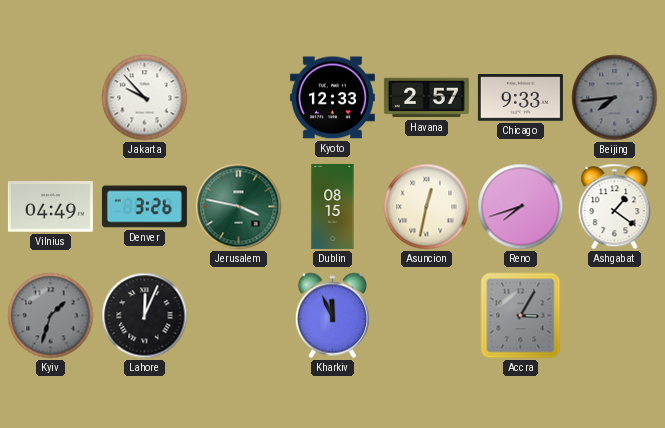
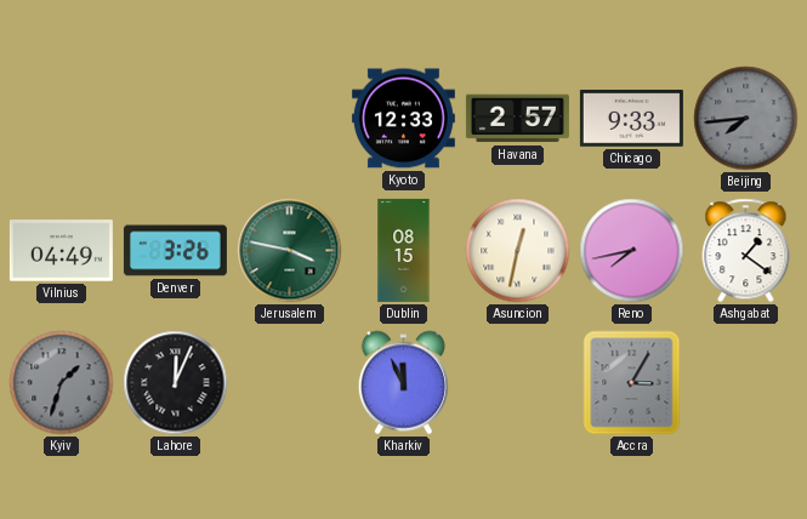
Jakarta: 9:53 -> none
Reno: 7:42 -> 7:43
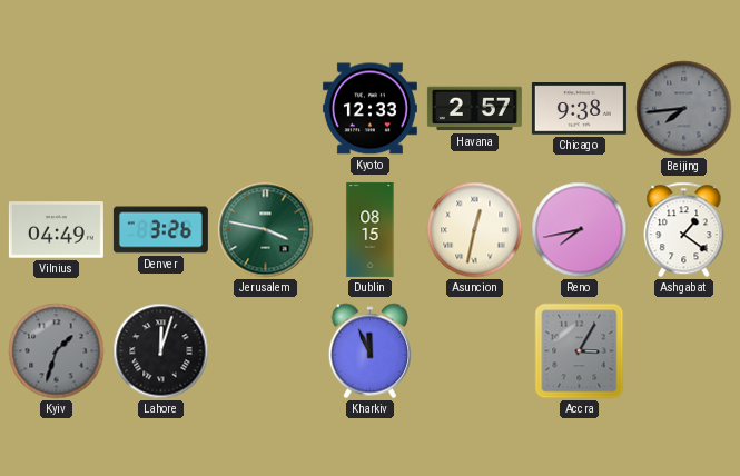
Chicago: 9:33 -> 9:38
Lahore: 12:04 -> 12:03
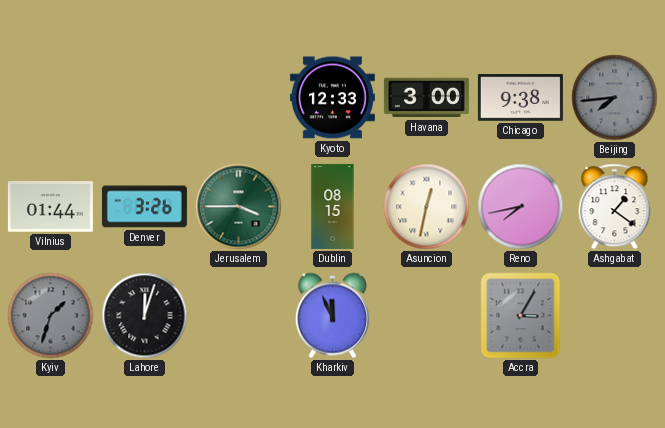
Havana: 2:57 -> 3:00
Vilnius: 04:49 -> 01:44
Jerusalem: 3:47 -> 3:45
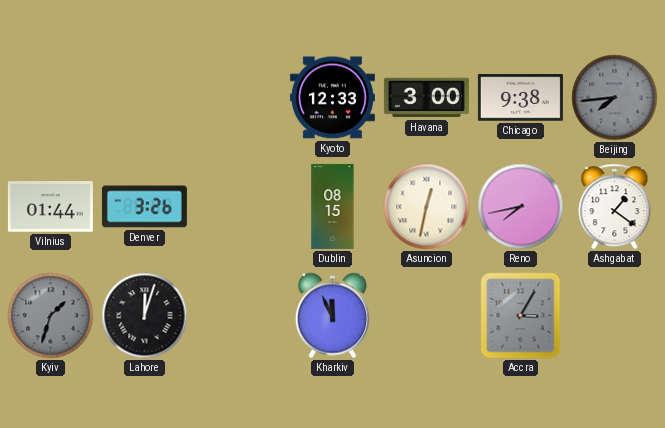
Jerusalem: 3:45 -> none
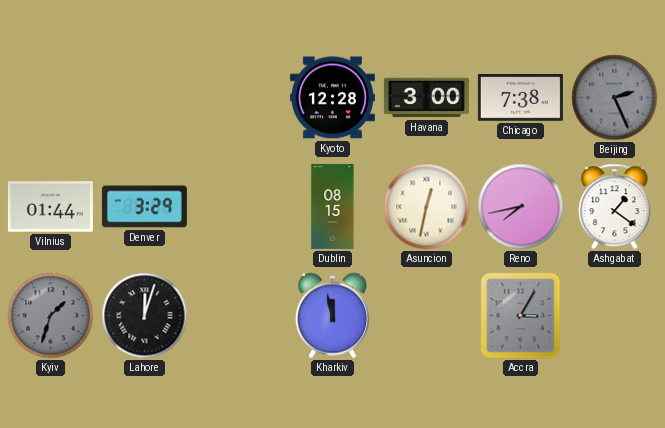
Kyoto: 12:33 -> 12:28
Chicago: 9:38 -> 7:38
Beijing: 7:44 -> 2:26
Denver: 3:26 -> 3:29
Kharkiv: 11:56 -> 11:58
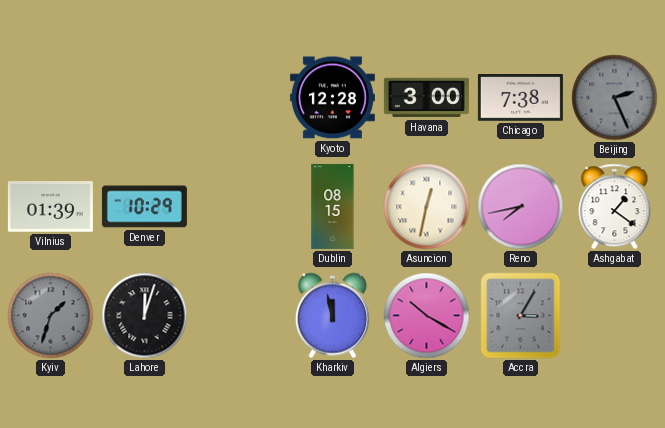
Vilnius: 01:44 -> 01:39
Denver: 3:29 -> 10:29
Algiers: none -> 10:20
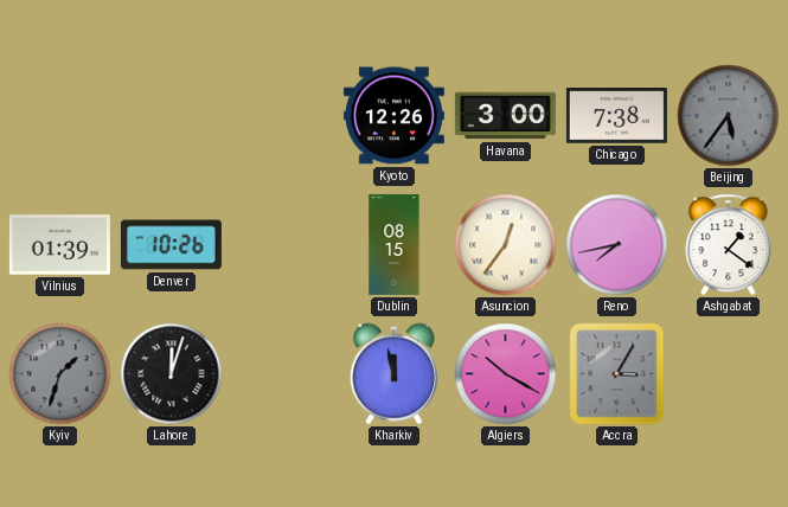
Kyoto: 12:28 -> 12:26
Beijing: 2:26 -> 5:36
Denver: 10:29 -> 10:26
Asuncion: 12:32 -> 12:36
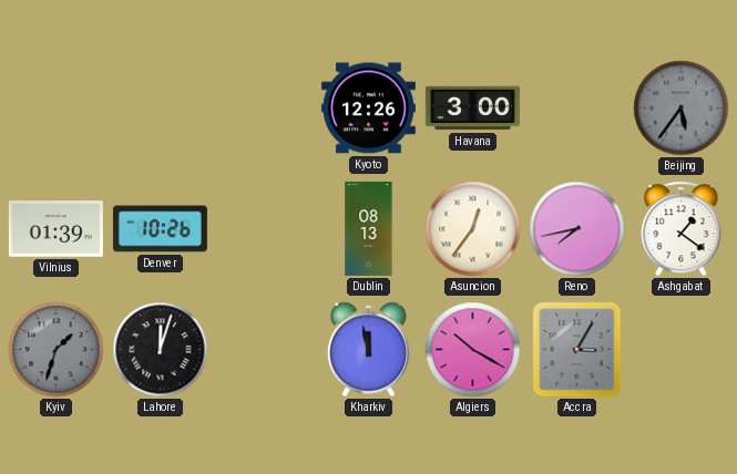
Chicago: 7:38 -> none
Dublin: 08:15 -> 08:13
